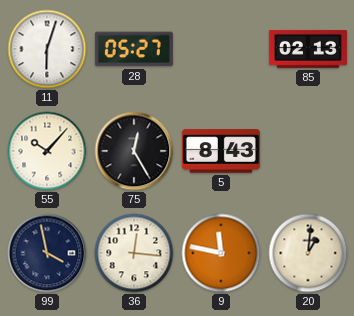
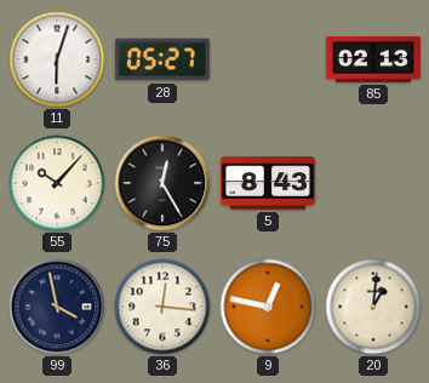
9: 11:47 -> 12:47
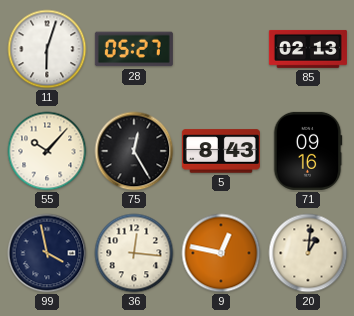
71: none -> 09:16
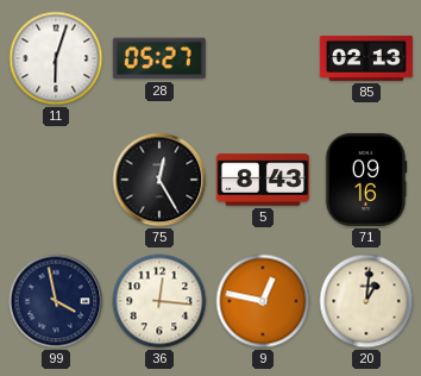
55: 10:07 -> none
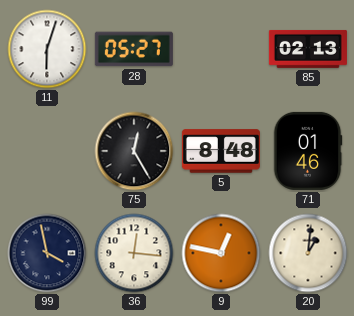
5: 8:43 -> 8:48
71: 09:16 -> 01:46
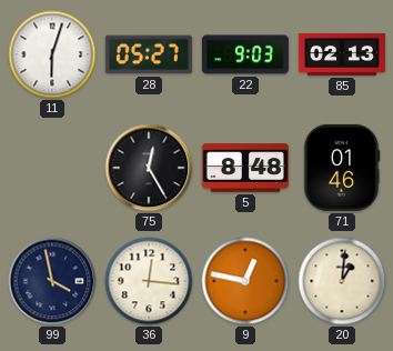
22: none -> 9:03
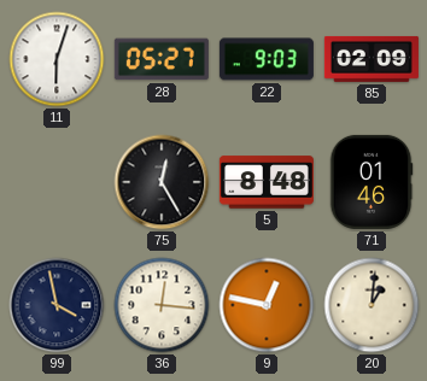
85: 02:13 -> 02:09
